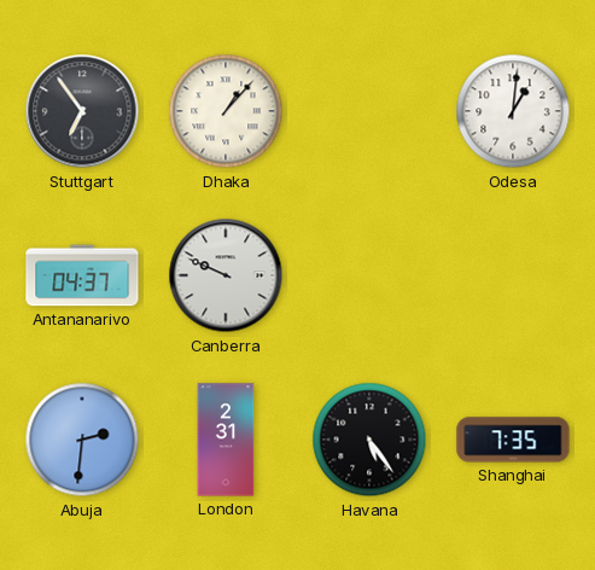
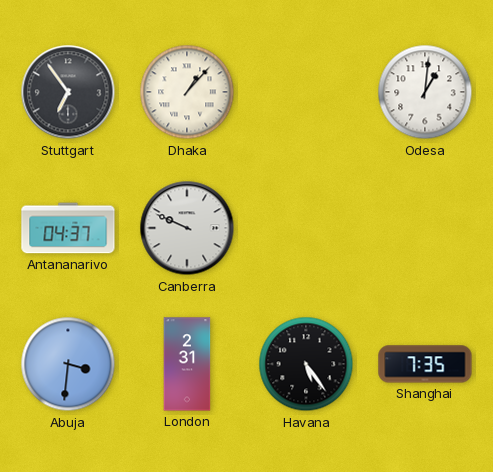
Abuja: 2:31 -> 3:31
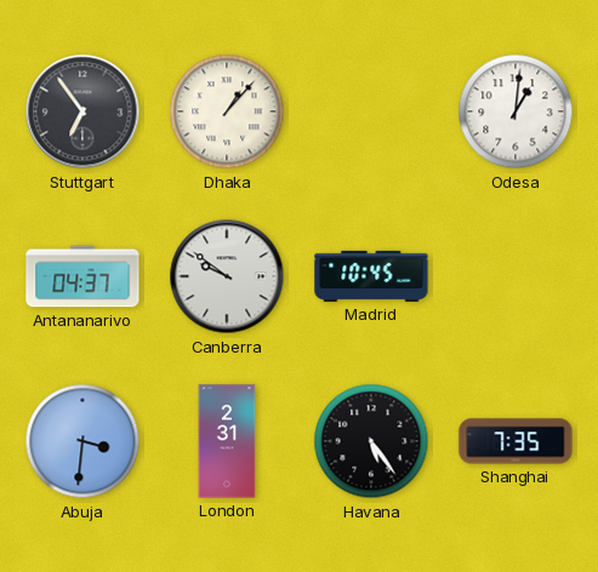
Canberra: 9:49 -> 9:51
Madrid: none -> 10:45
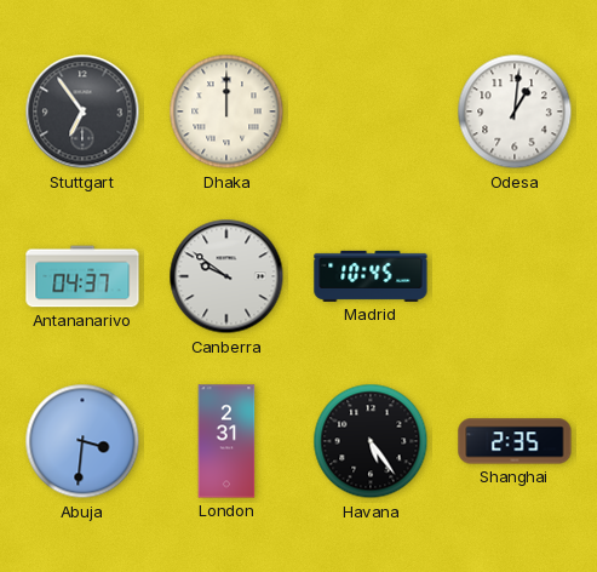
Dhaka: 1:07 -> 12:00
Shanghai: 7:35 -> 2:35
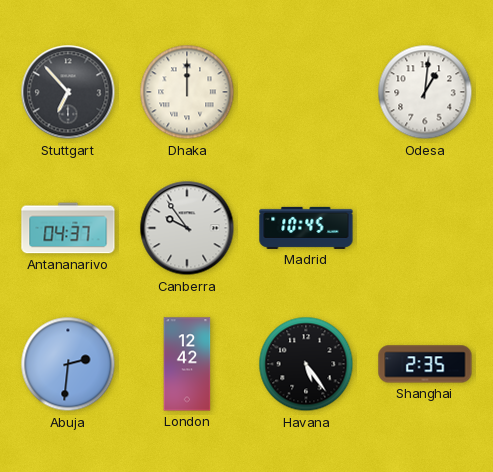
Stuttgart: 6:54 -> 6:53
Canberra: 9:51 -> 9:54
Abuja: 3:31 -> 2:31
London: 2:31 -> 12:42
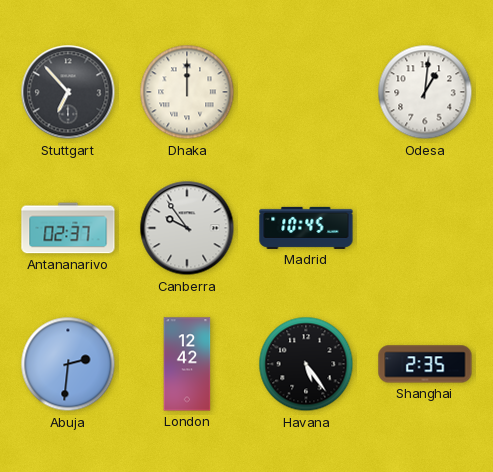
Antananarivo: 04:37 -> 02:37
